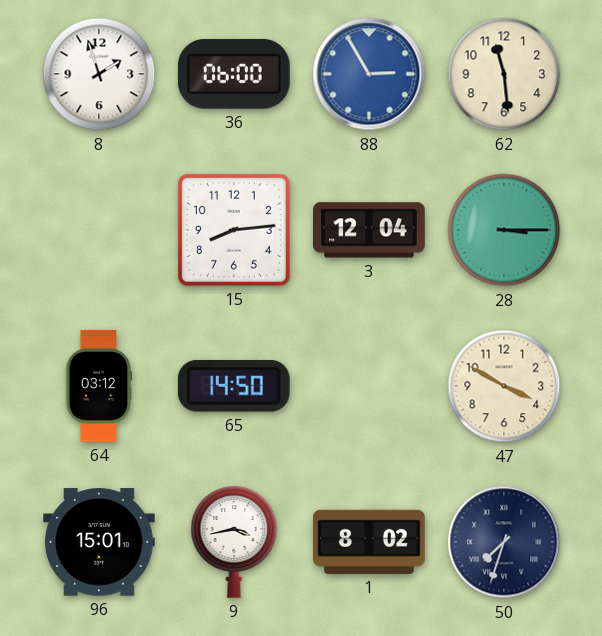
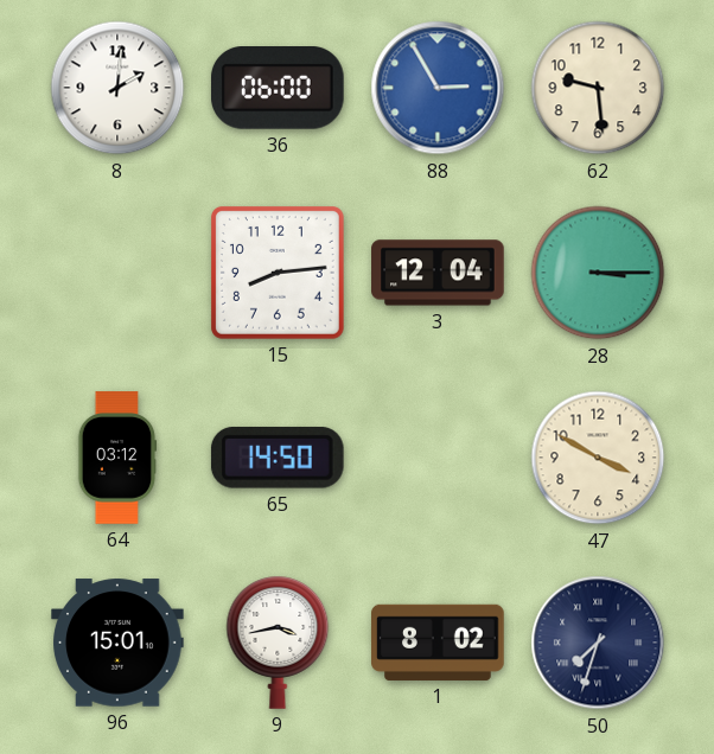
8: 1:57 -> 2:01
62: 11:29 -> 9:29
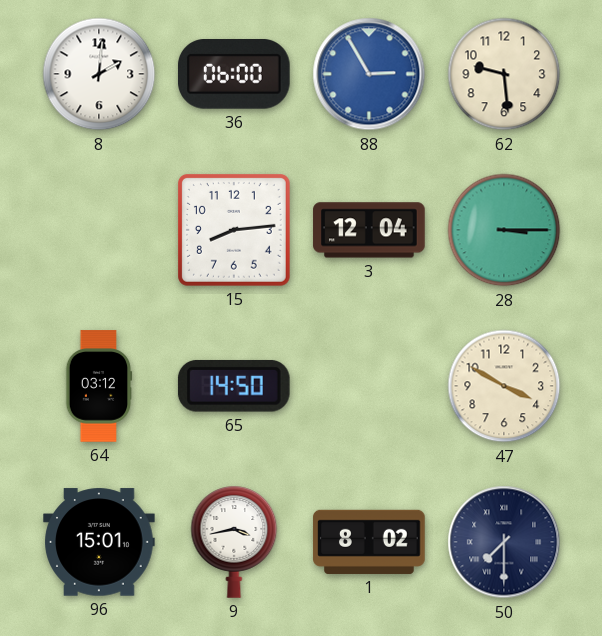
50: 7:33 -> 7:30
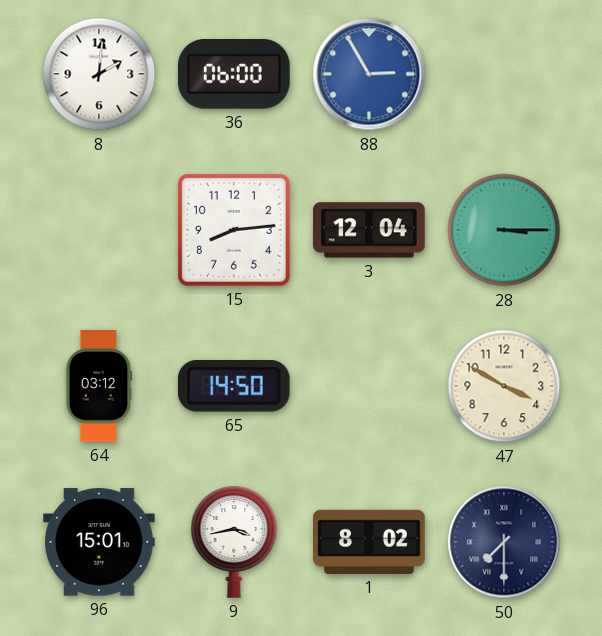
62: 9:29 -> none
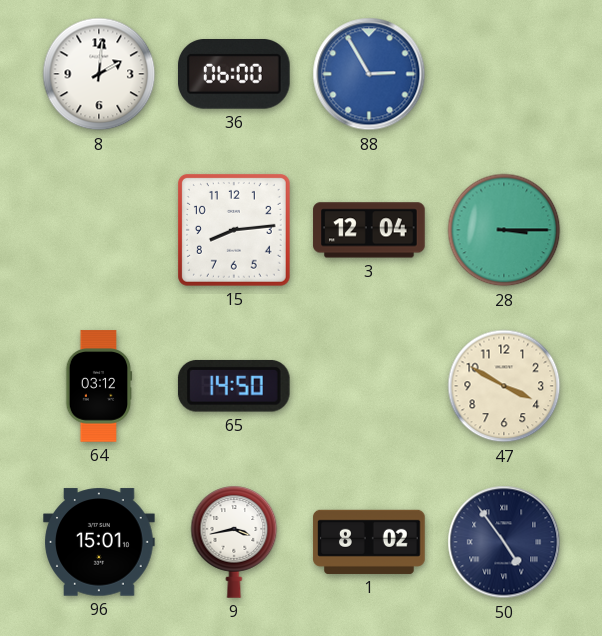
50: 7:30 -> 4:54
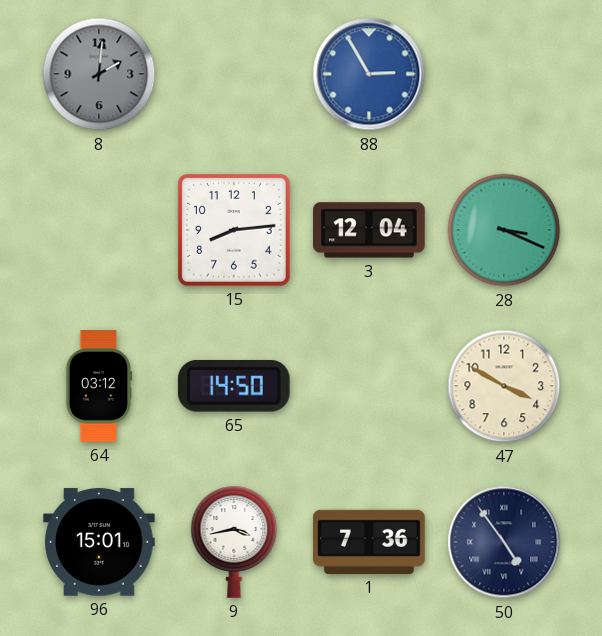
8 dial: white -> grey
36: 06:00 -> none
28: 3:15 -> 3:19
1: 8:02 -> 7:36
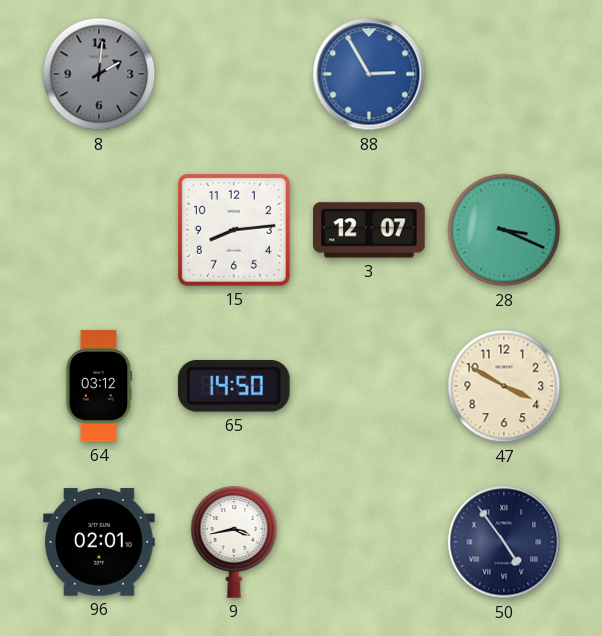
3: 12:04 -> 12:07
96: 15:01 -> 02:01
1: 7:36 -> none
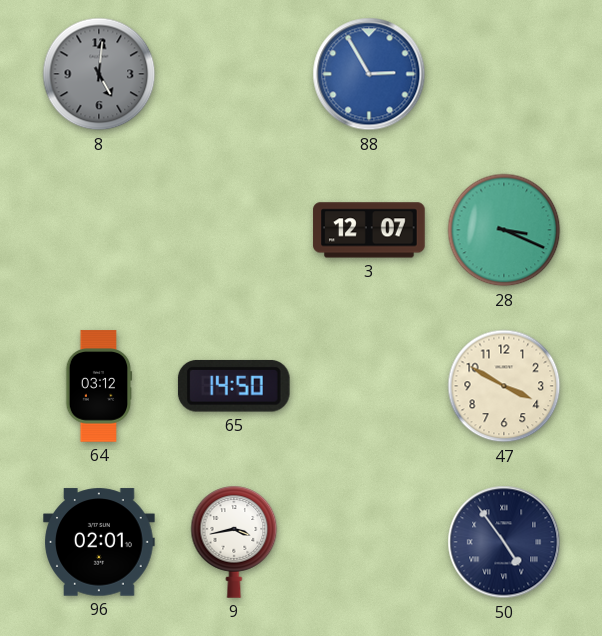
8: 2:01 -> 5:01
15: 8:14 -> none
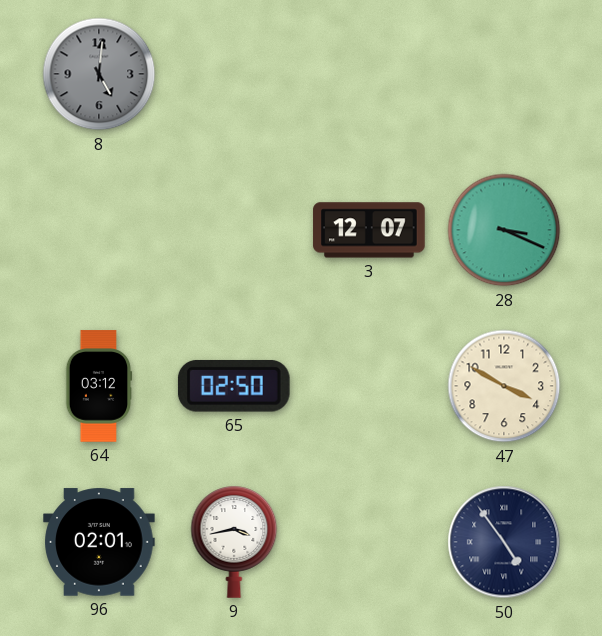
88: 2:55 -> none
65: 14:50 -> 02:50
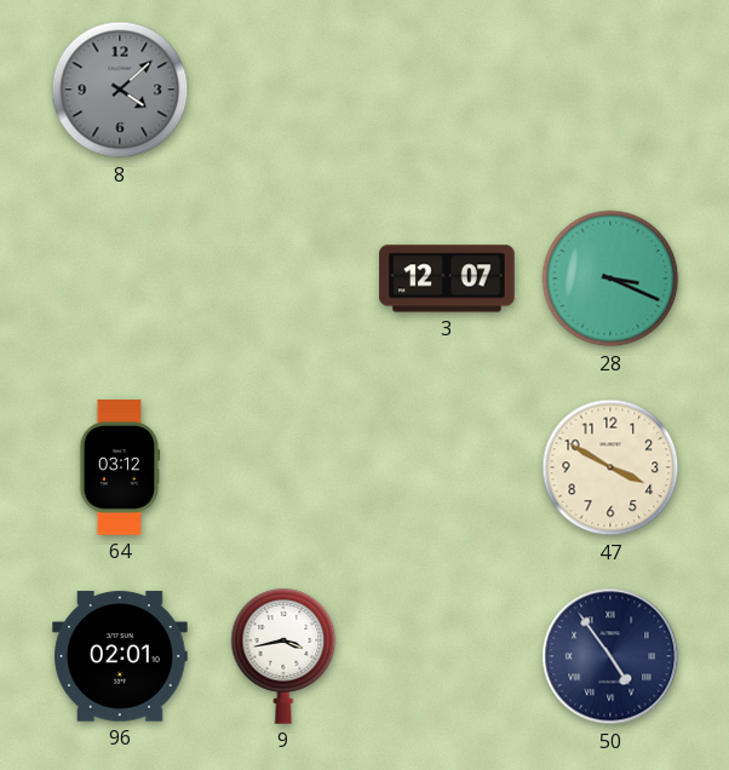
8: 5:01 -> 4:08
65: 02:50 -> none
